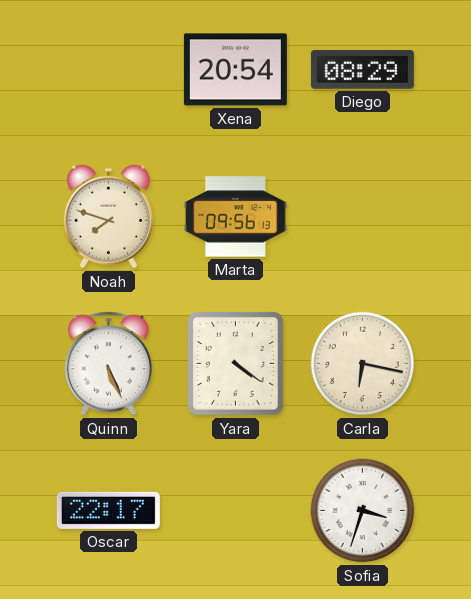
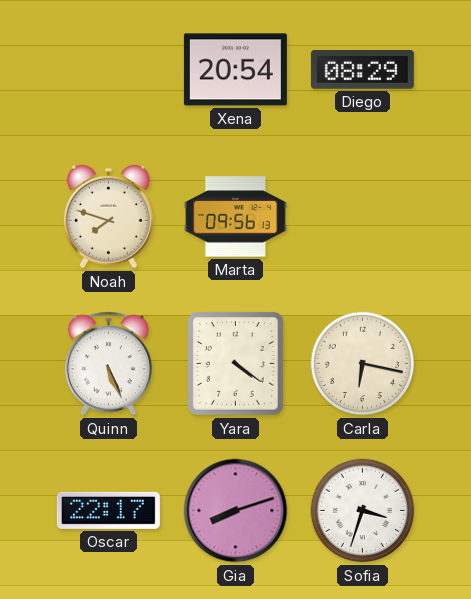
Gia: none -> 8:12
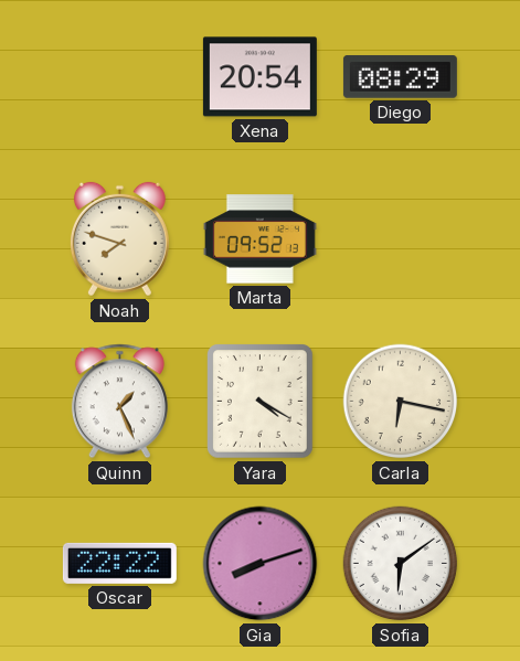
Marta: 09:56 -> 09:52
Quinn: 5:26 -> 1:26
Yara: 4:21 -> 4:20
Oscar: 22:17 -> 22:22
Sofia: 3:33 -> 6:09
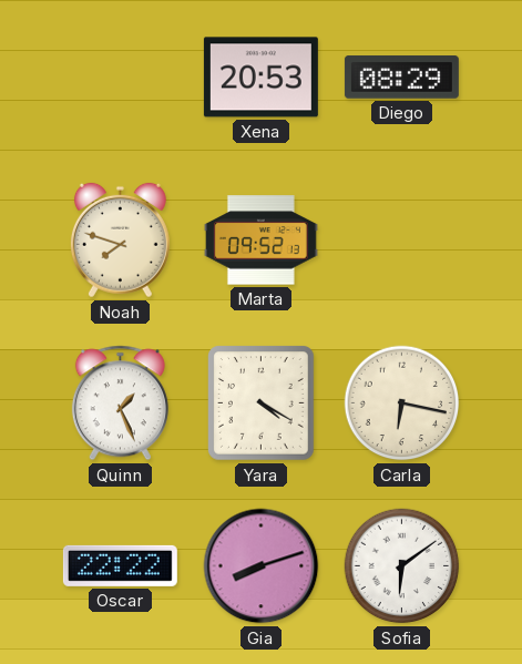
Xena: 20:54 -> 20:53
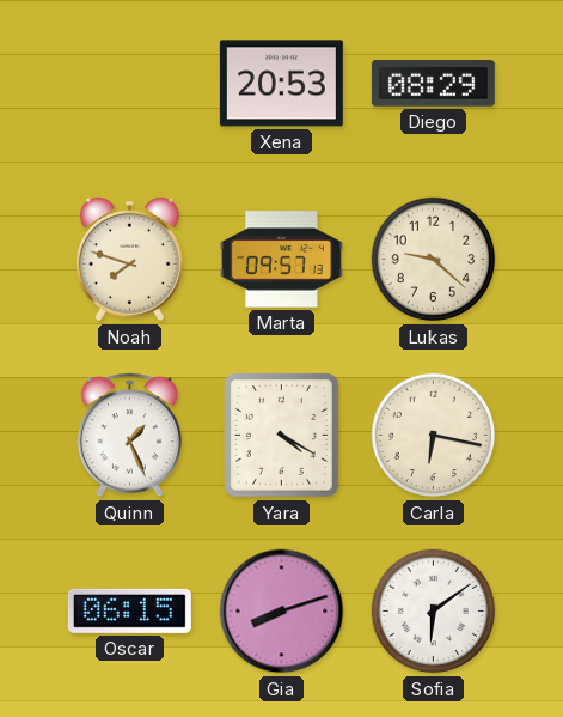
Marta: 09:52 -> 09:57
Lukas: none -> 9:22
Oscar: 22:22 -> 06:15
